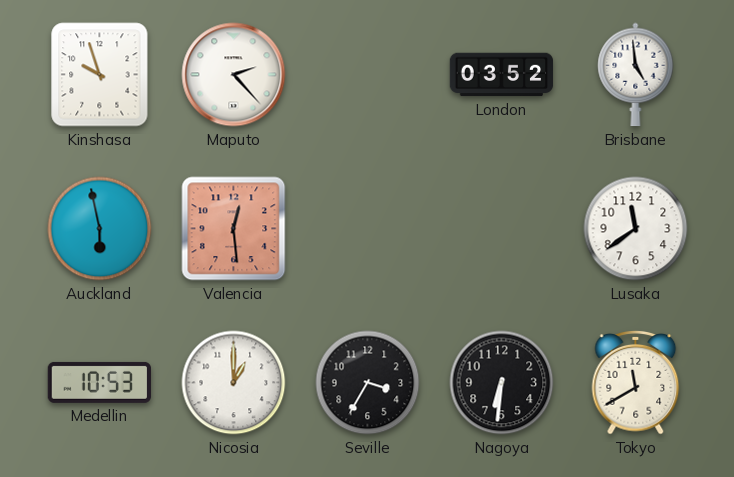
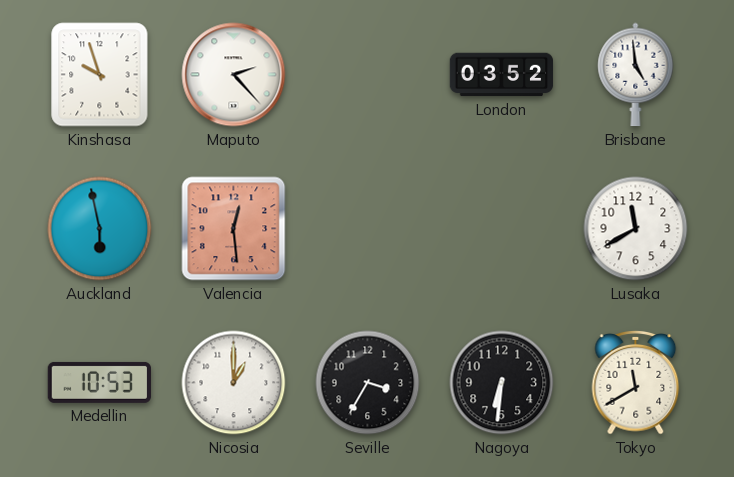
Lusaka: 11:39 -> 11:40
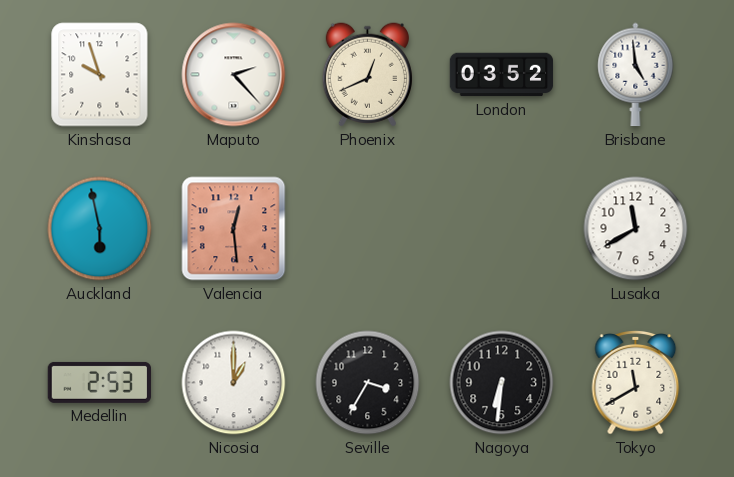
Phoenix: none -> 12:41
Medellin: 10:53 -> 2:53
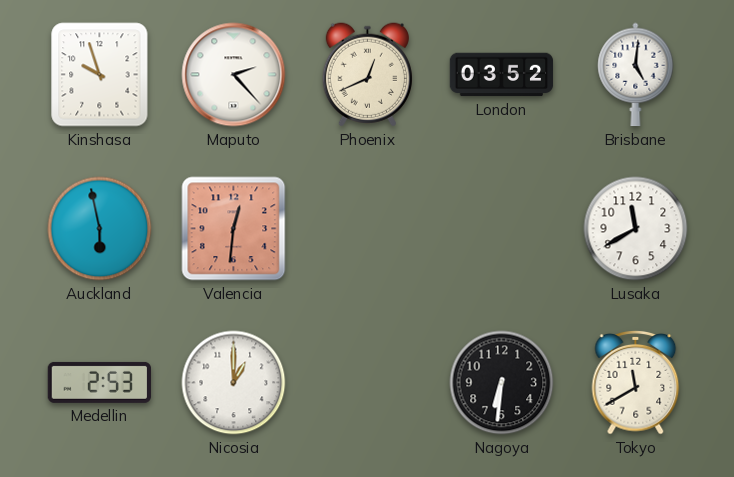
Brisbane: 4:59 -> 5:01
Valencia: 12:29 -> 12:31
Seville: 3:35 -> none
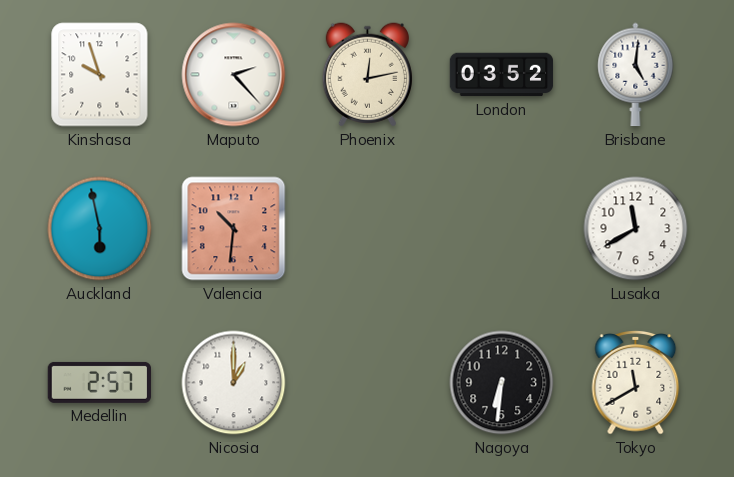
Phoenix: 12:41 -> 12:13
Valencia: 12:31 -> 10:31
Medellin: 2:53 -> 2:57
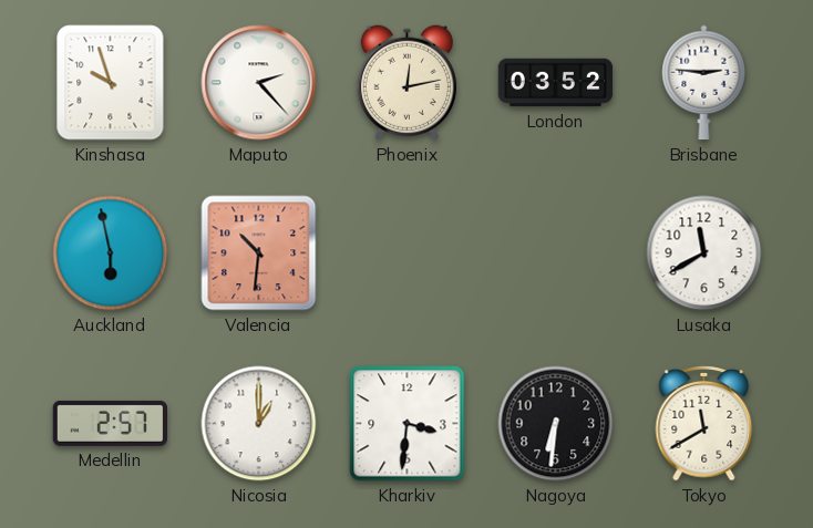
Brisbane: 5:01 -> 2:46
Kharkiv: none -> 3:31
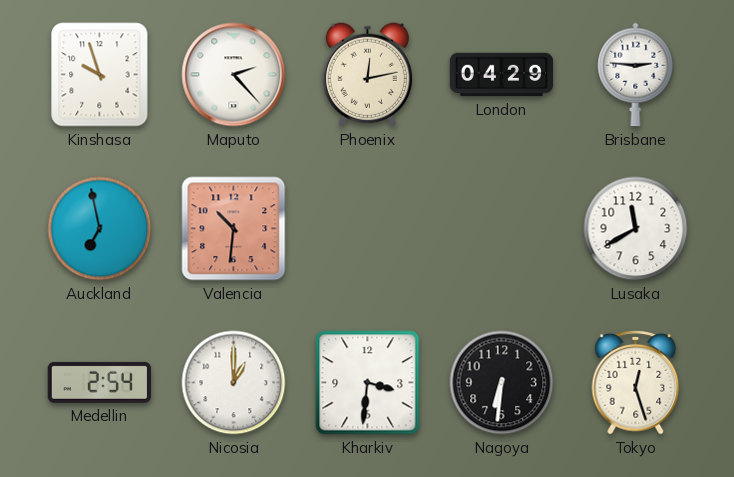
London: 03:52 -> 04:29
Auckland: 5:58 -> 6:58
Medellin: 2:57 -> 2:54
Tokyo: 11:40 -> 12:27
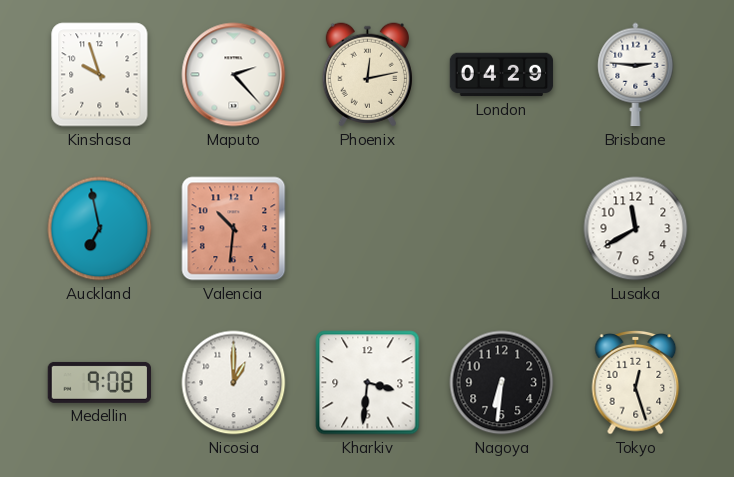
Medellin: 2:54 -> 9:08
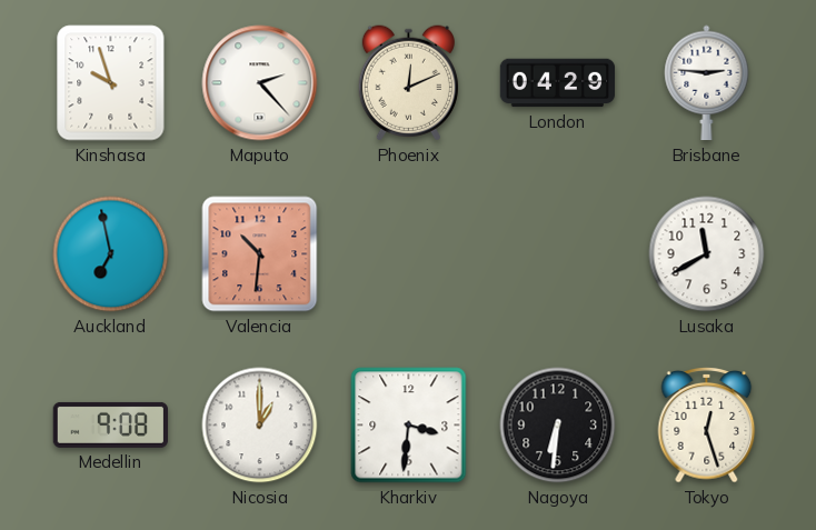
Phoenix: 12:13 -> 12:11
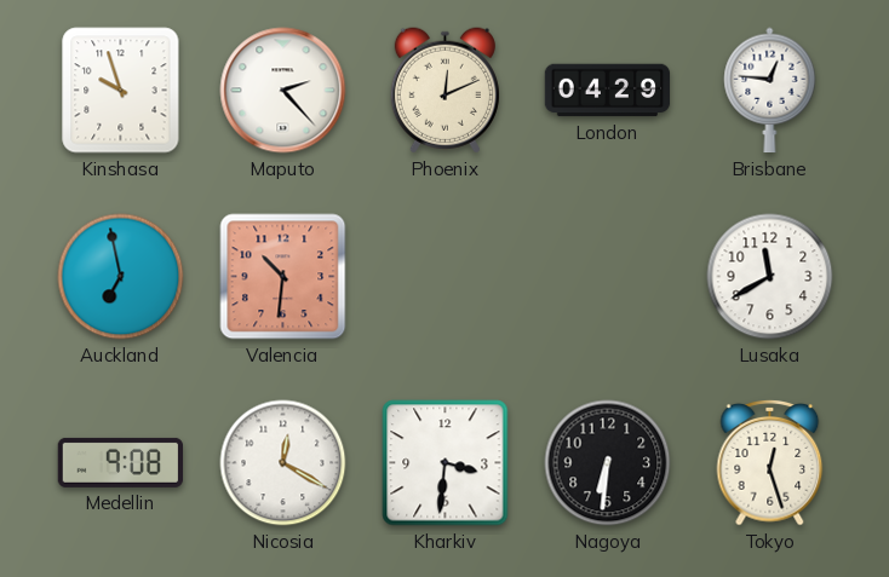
Brisbane: 2:46 -> 12:46
Nicosia: 1:00 -> 12:20
